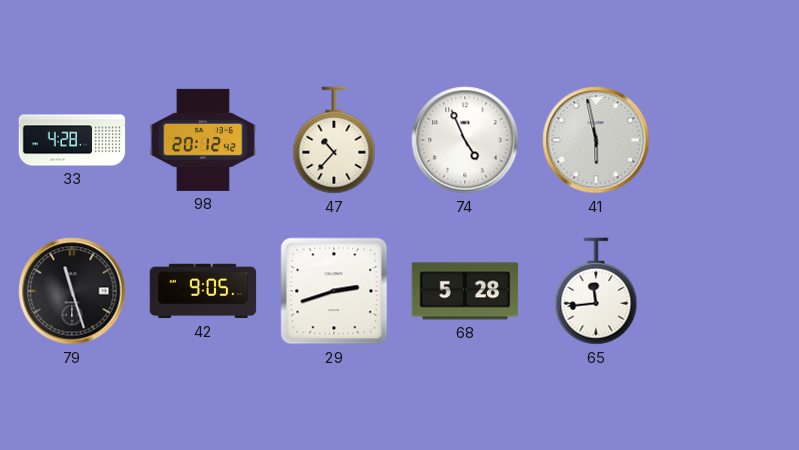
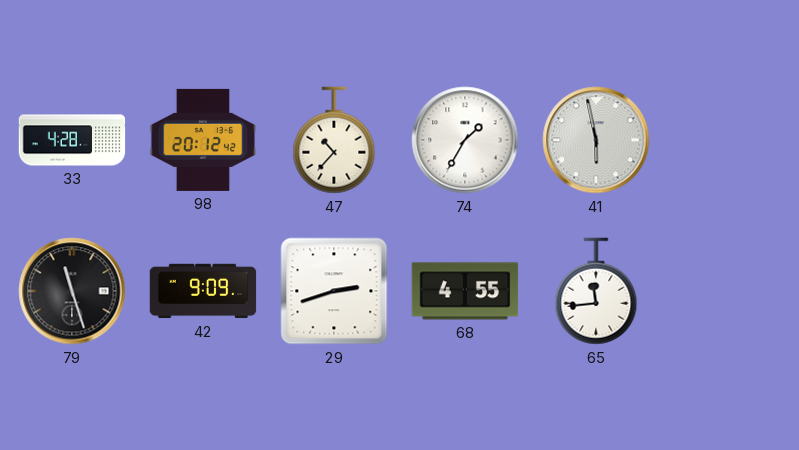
74: 4:56 -> 1:35
42: 9:05 -> 9:09
68: 5:28 -> 4:55
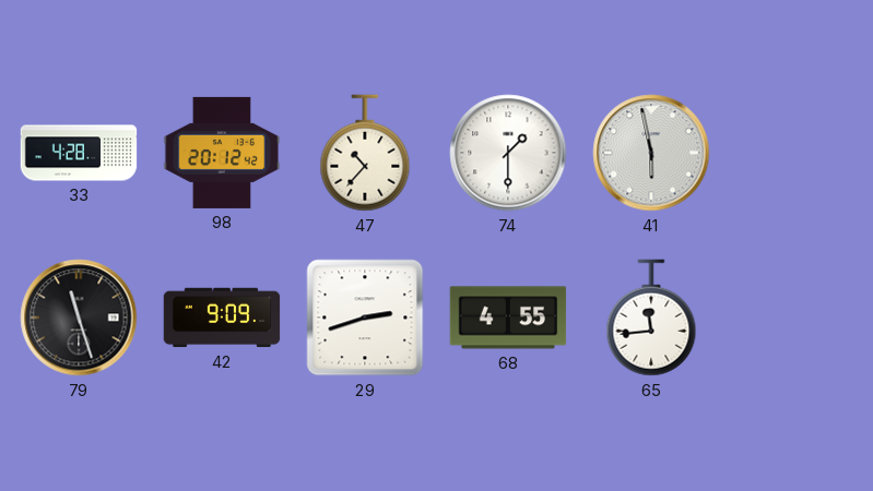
74: 1:35 -> 1:30
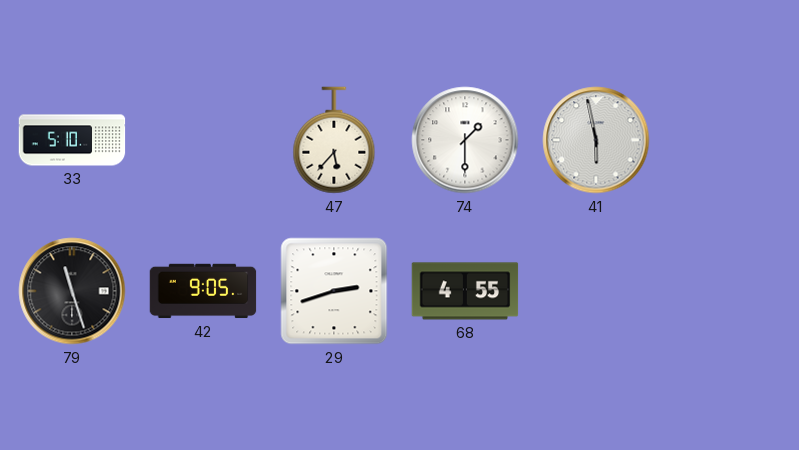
33: 4:28 -> 5:10
98: 20:12 -> none
47: 10:37 -> 5:37
42: 9:09 -> 9:05
65: 11:44 -> none
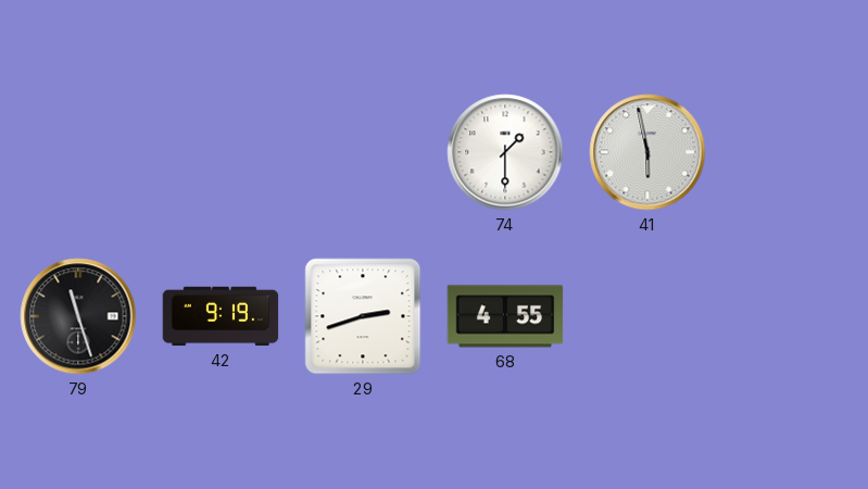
33: 5:10 -> none
47: 5:37 -> none
42: 9:05 -> 9:19
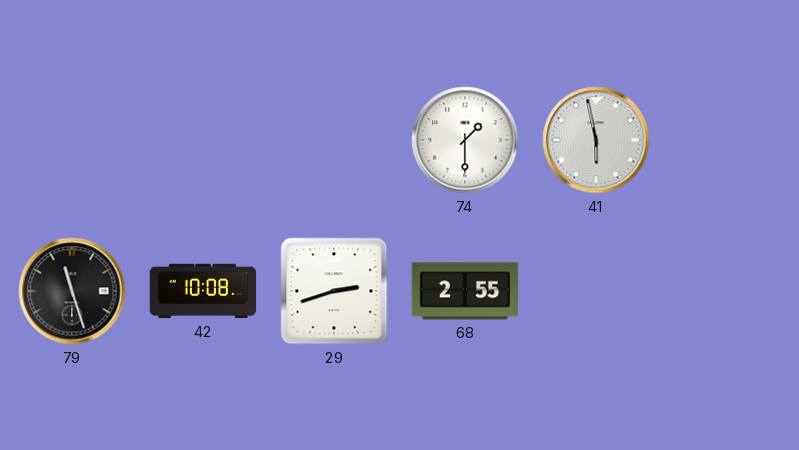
42: 9:19 -> 10:08
68: 4:55 -> 2:55
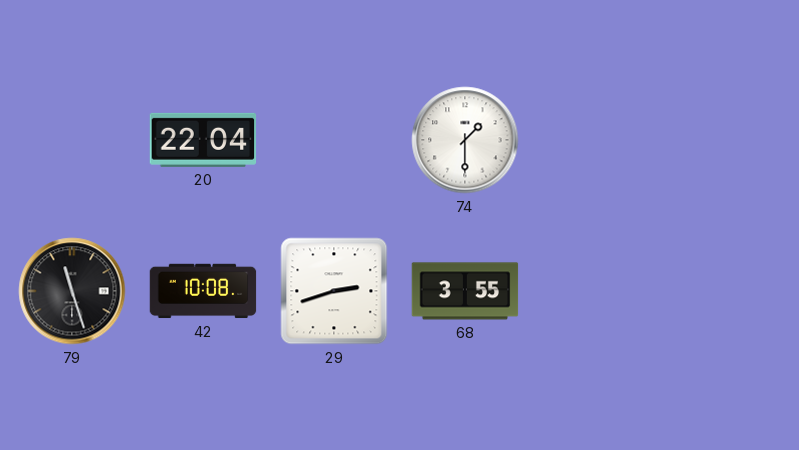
20: none -> 22:04
41: 5:58 -> none
68: 2:55 -> 3:55
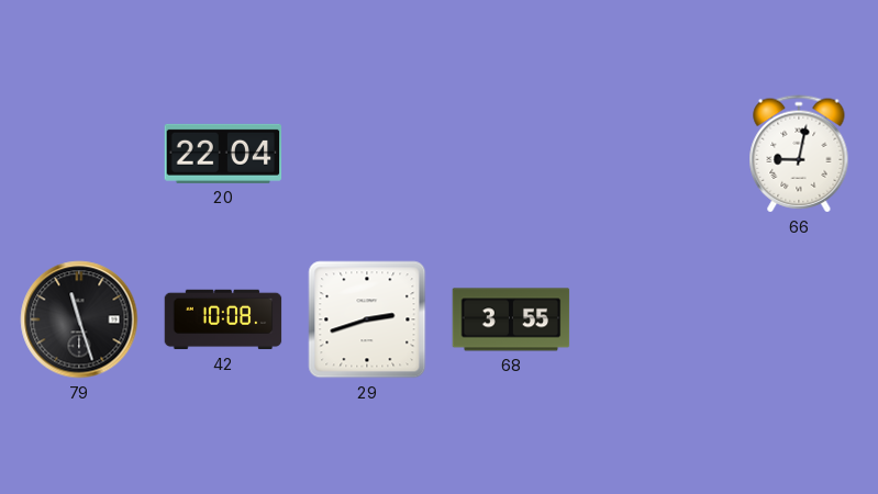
74: 1:30 -> none
66: none -> 9:02
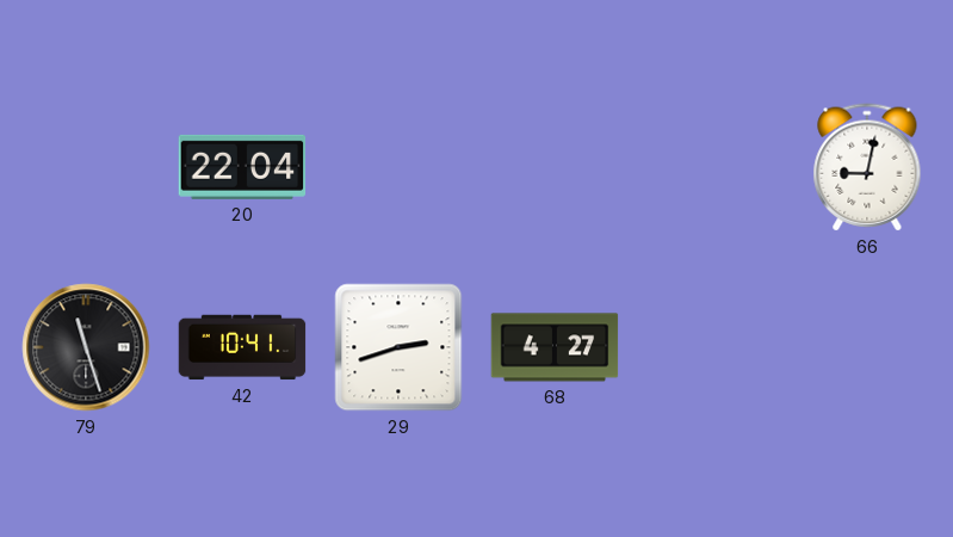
42: 10:08 -> 10:41
68: 3:55 -> 4:27
